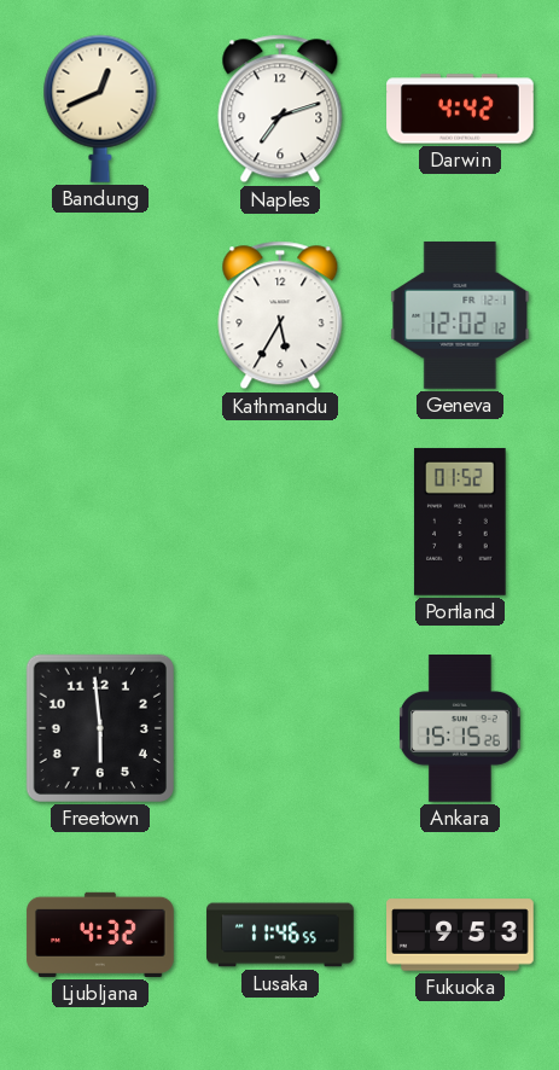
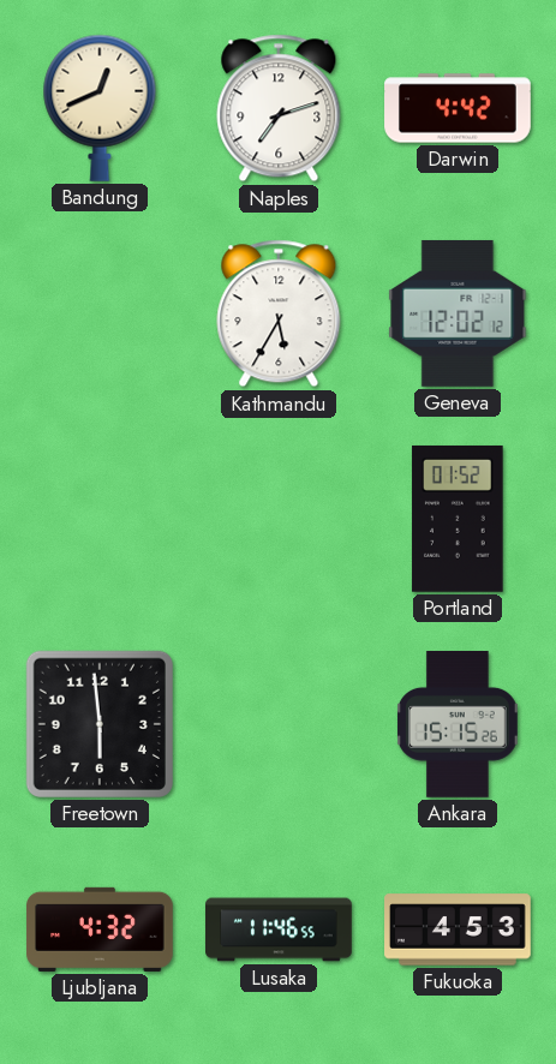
Fukuoka: 9:53 -> 4:53
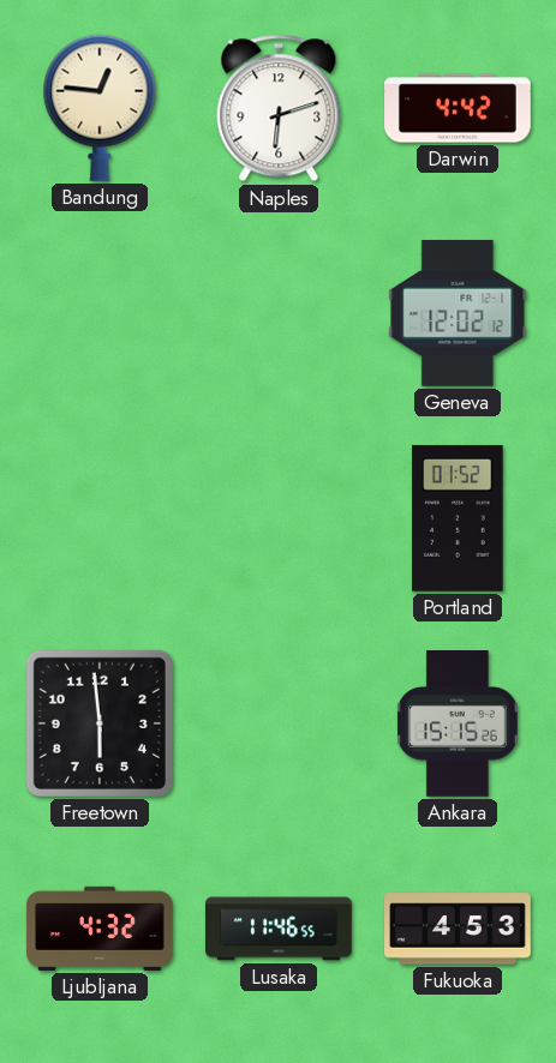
Bandung: 12:41 -> 12:46
Naples: 7:12 -> 6:12
Kathmandu: 5:35 -> none
